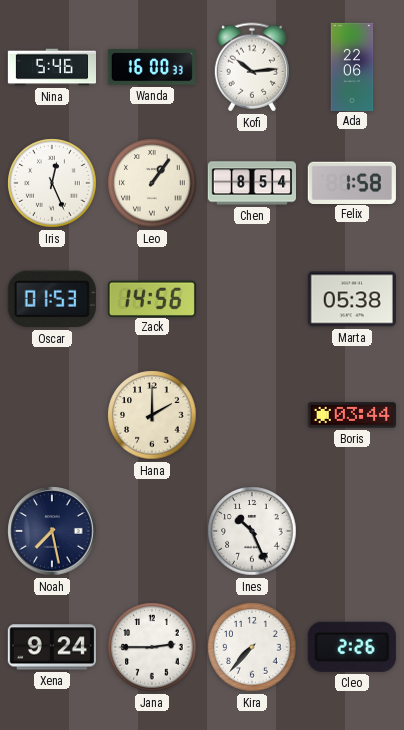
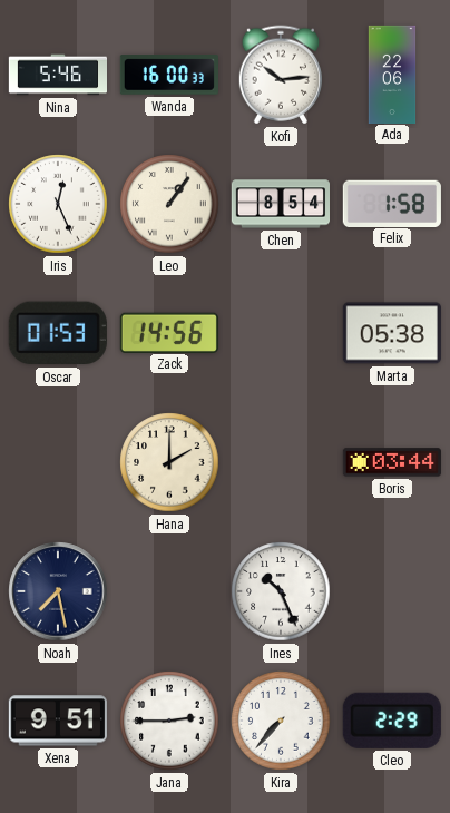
Xena: 9:24 -> 9:51
Cleo: 2:26 -> 2:29
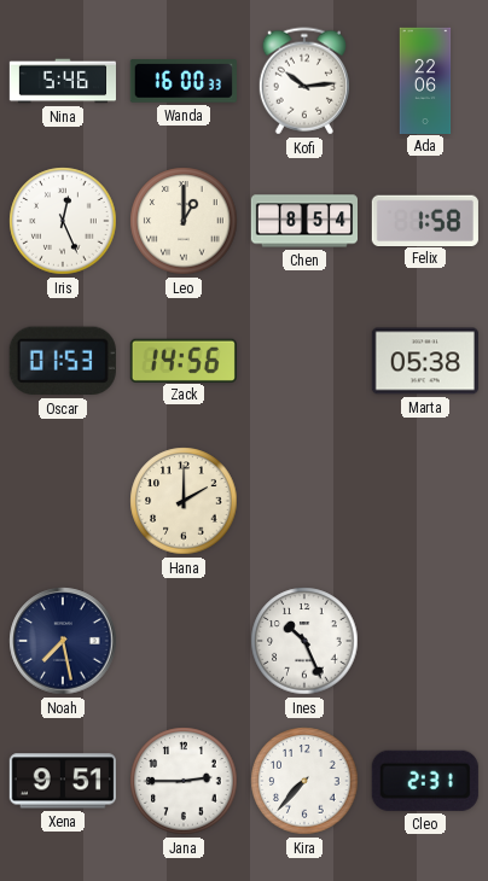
Leo: 1:06 -> 1:00
Boris: 03:44 -> none
Cleo: 2:29 -> 2:31
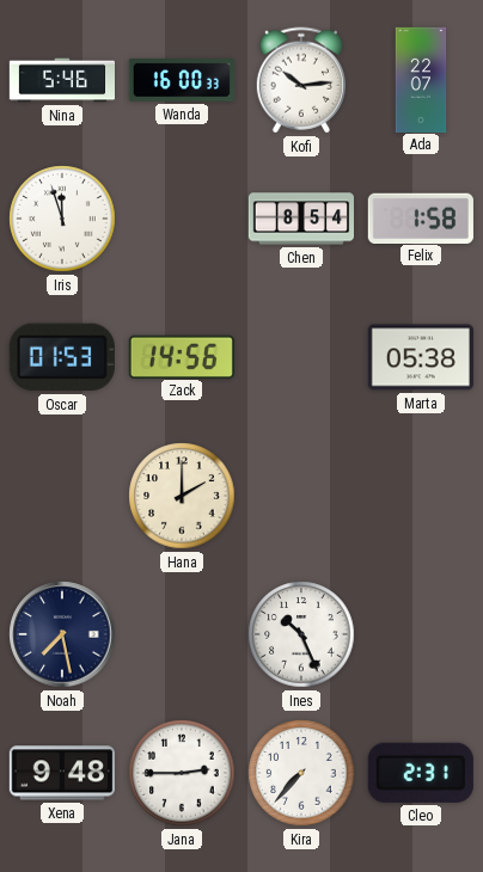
Ada: 22:06 -> 22:07
Iris: 12:26 -> 11:57
Leo: 1:00 -> none
Xena: 9:51 -> 9:48
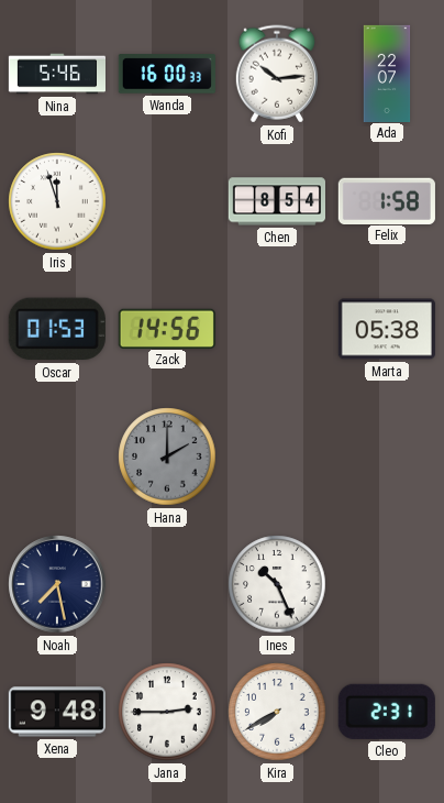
Hana dial: cream -> grey
Kira: 7:37 -> 7:40
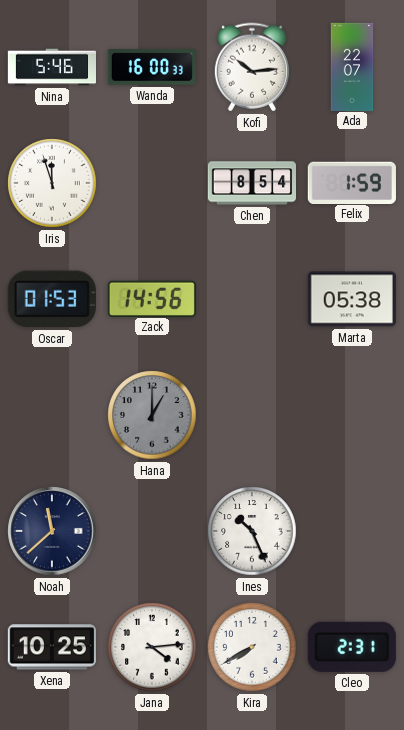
Felix: 1:58 -> 1:59
Hana: 2:00 -> 1:00
Noah: 7:28 -> 11:38
Xena: 9:48 -> 10:25
Jana: 2:45 -> 4:14
